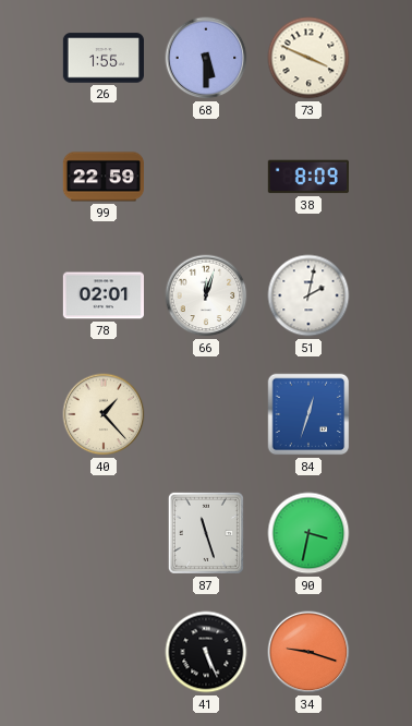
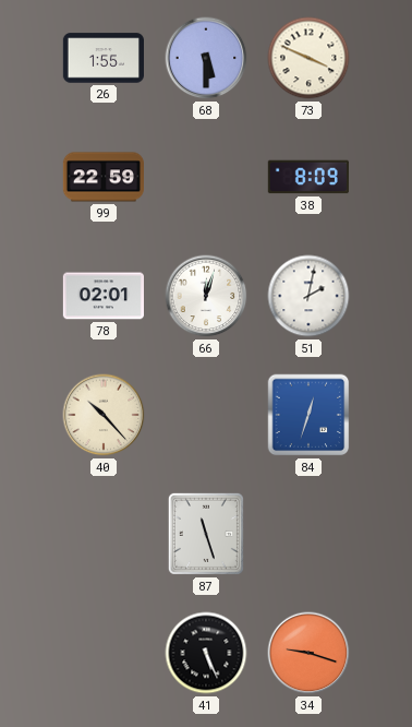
40: 1:23 -> 10:23
90: 3:32 -> none
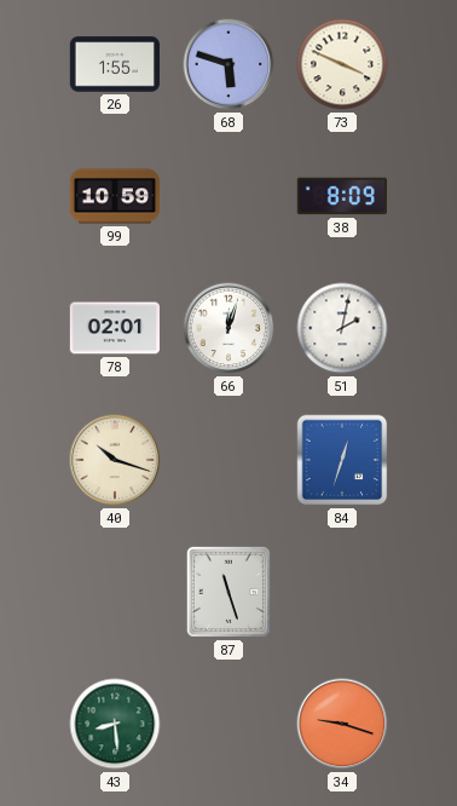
68: 5:30 -> 5:48
99: 22:59 -> 10:59
40: 10:23 -> 10:18
43: none -> 8:29
41: 5:26 -> none
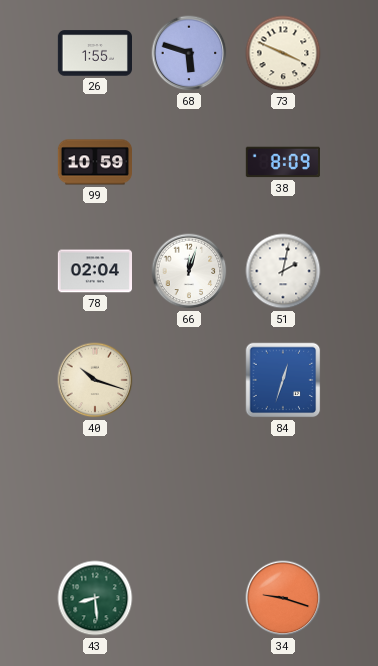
78: 02:01 -> 02:04
87: 11:27 -> none
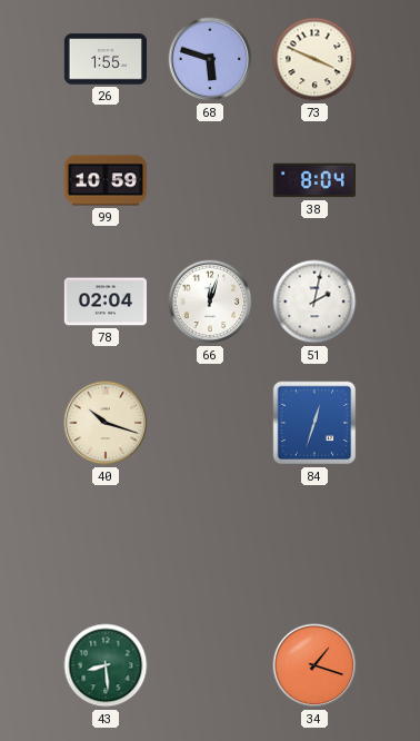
38: 8:09 -> 8:04
34: 9:18 -> 1:18
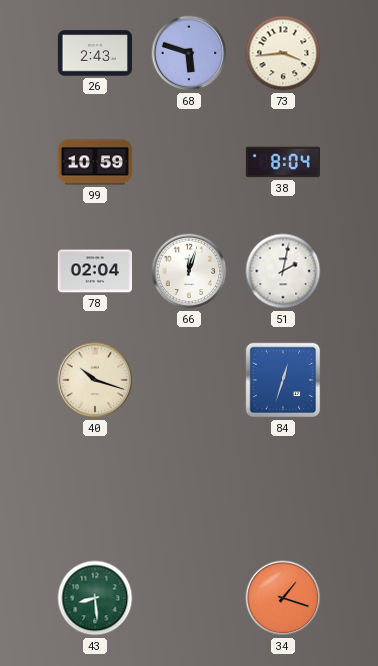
26: 1:55 -> 2:43
73: 3:49 -> 3:44
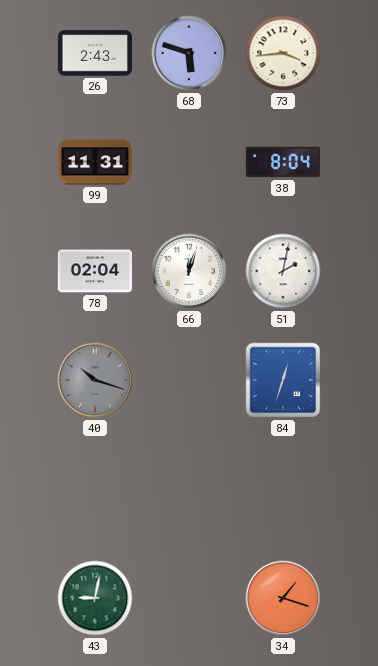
99: 10:59 -> 11:31
40 dial: cream -> grey
43: 8:29 -> 9:02
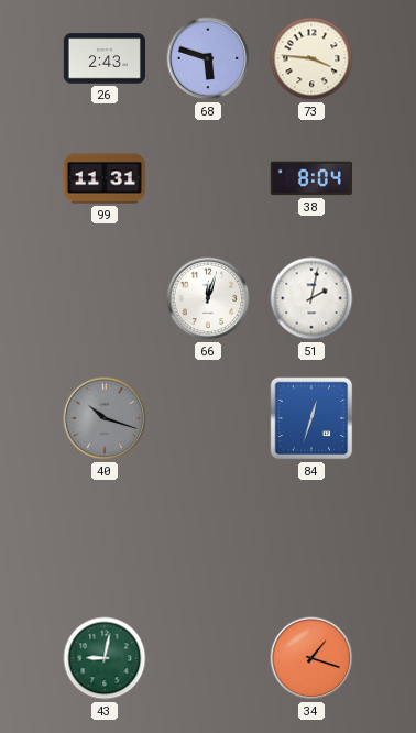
73: 3:44 -> 3:46
78: 02:04 -> none
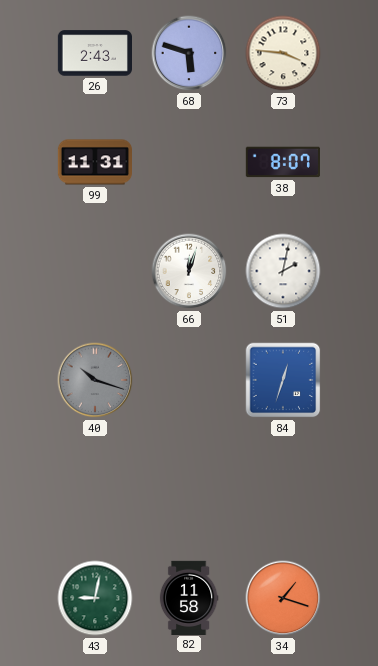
38: 8:04 -> 8:07
82: none -> 11:58
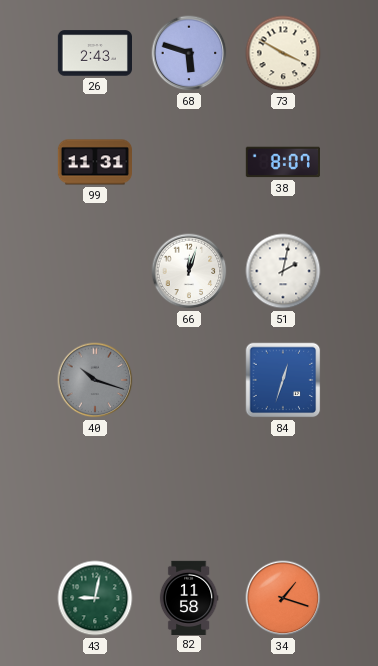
73: 3:46 -> 3:50
